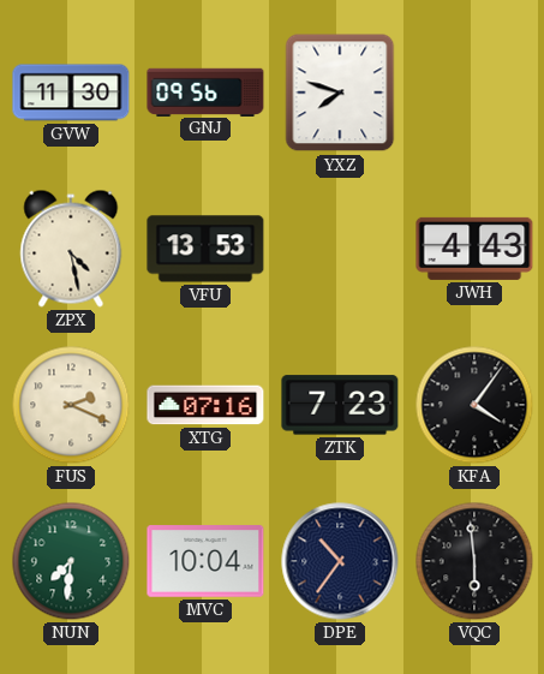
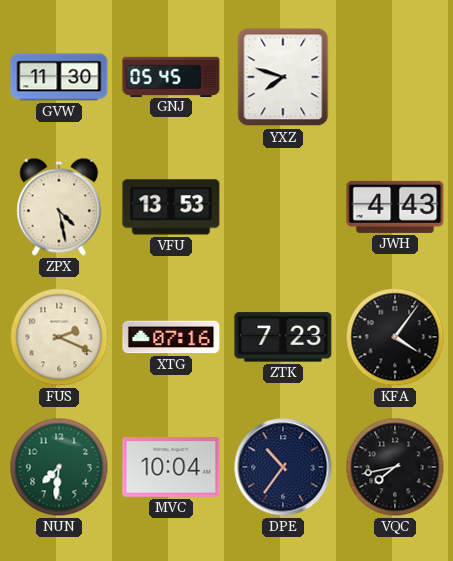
GNJ: 09:56 -> 05:45
VQC: 5:59 -> 7:43
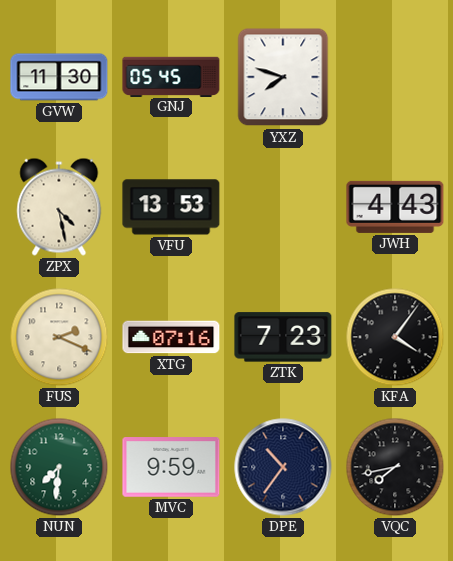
MVC: 10:04 -> 9:59
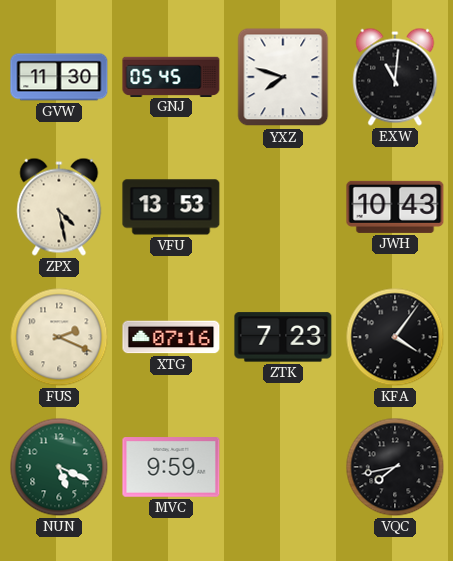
EXW: none -> 11:01
JWH: 4:43 -> 10:43
NUN: 7:31 -> 5:19
DPE: 10:36 -> none
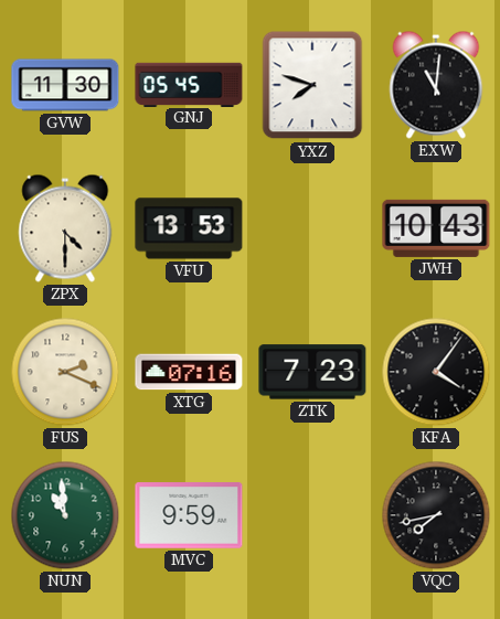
ZPX: 4:28 -> 4:30
NUN: 5:19 -> 10:59
